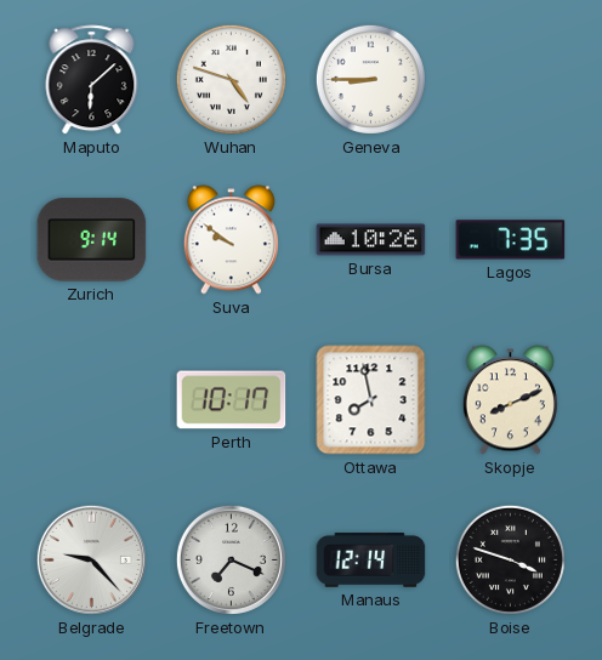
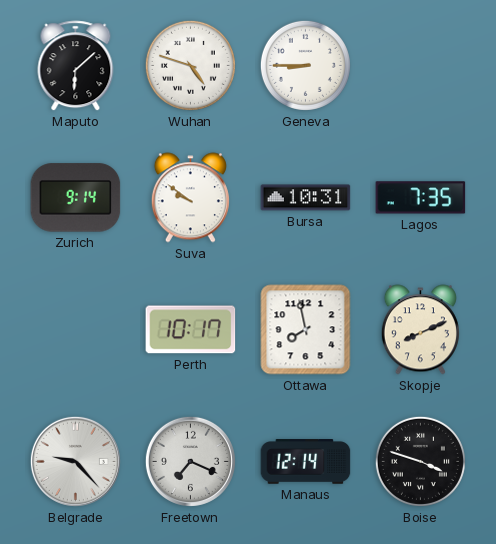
Bursa: 10:26 -> 10:31
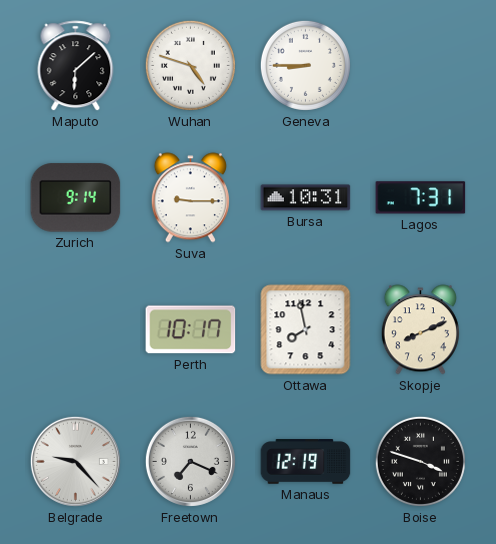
Suva: 9:51 -> 9:15
Lagos: 7:35 -> 7:31
Manaus: 12:14 -> 12:19
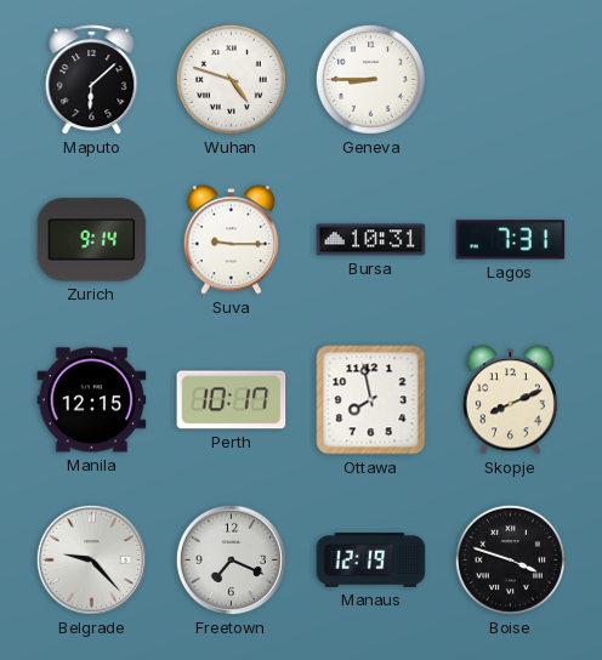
Manila: none -> 12:15
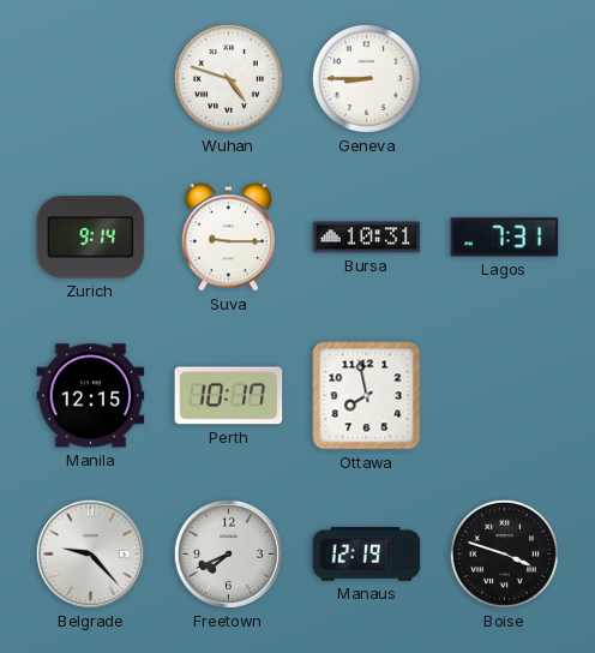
Maputo: 6:08 -> none
Skopje: 8:11 -> none
Freetown: 7:19 -> 7:41
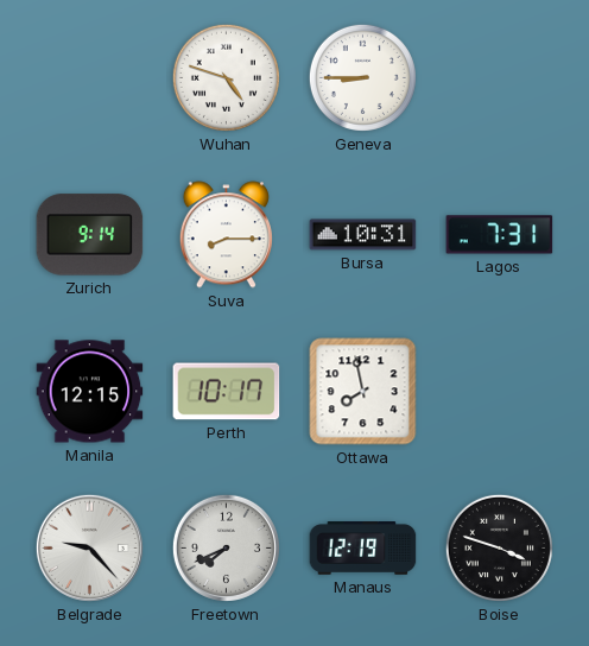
Suva: 9:15 -> 8:15
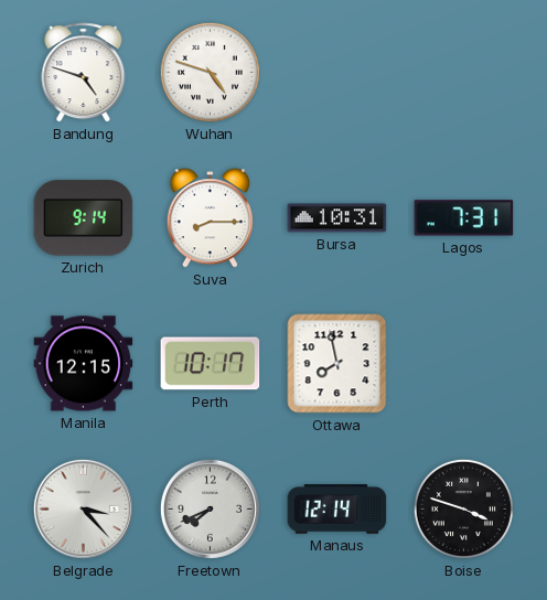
Bandung: none -> 4:48
Geneva: 8:45 -> none
Belgrade: 9:23 -> 3:23
Manaus: 12:19 -> 12:14
